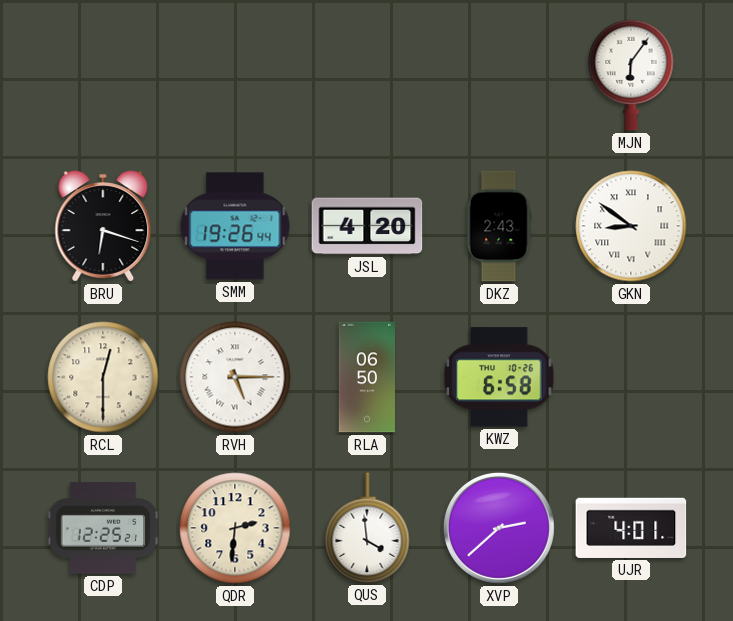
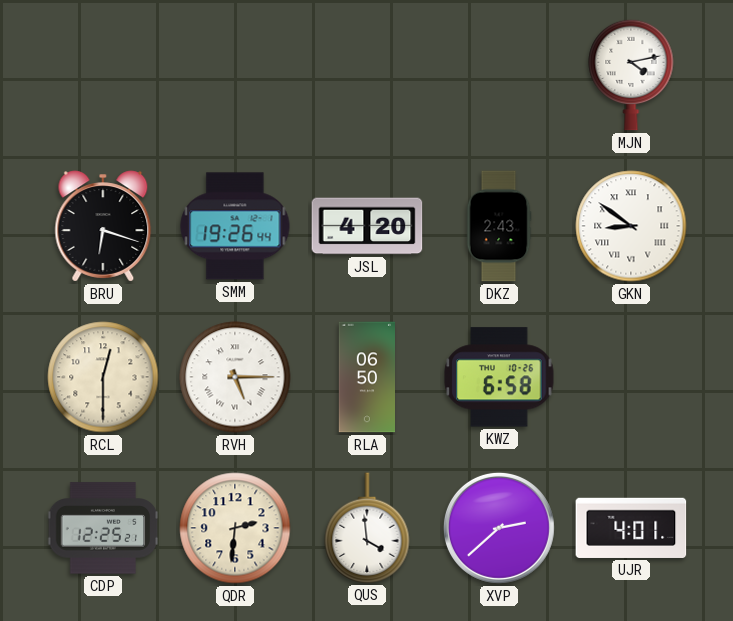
MJN: 6:06 -> 4:13
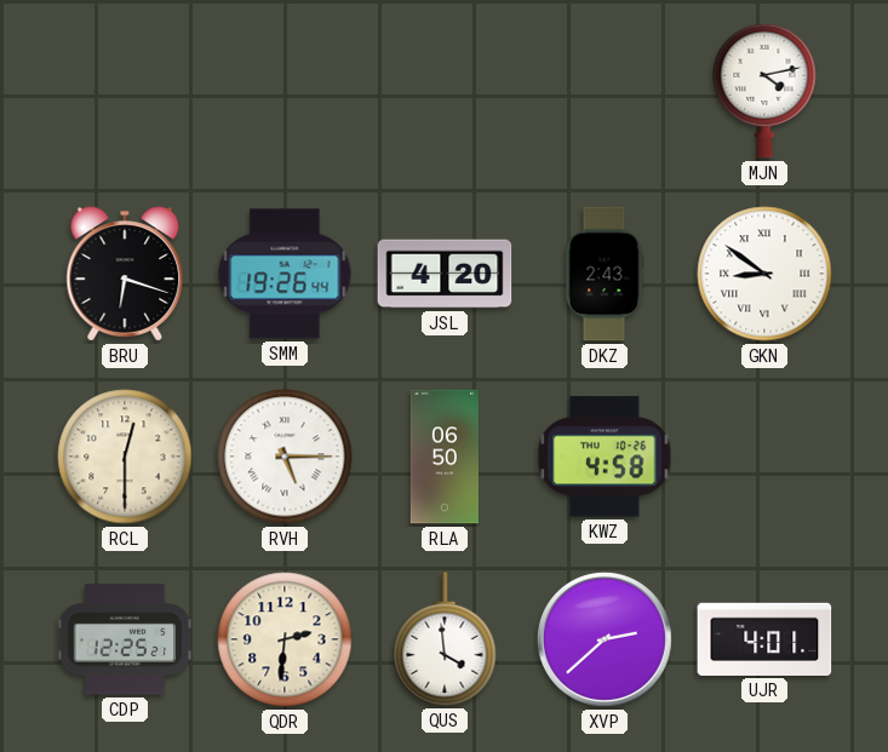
KWZ: 6:58 -> 4:58
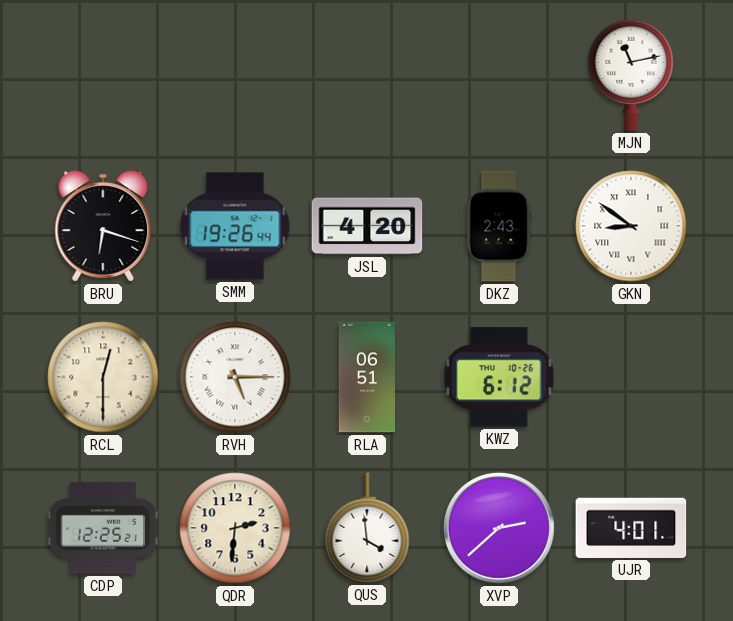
MJN: 4:13 -> 11:13
RLA: 06:50 -> 06:51
KWZ: 4:58 -> 6:12
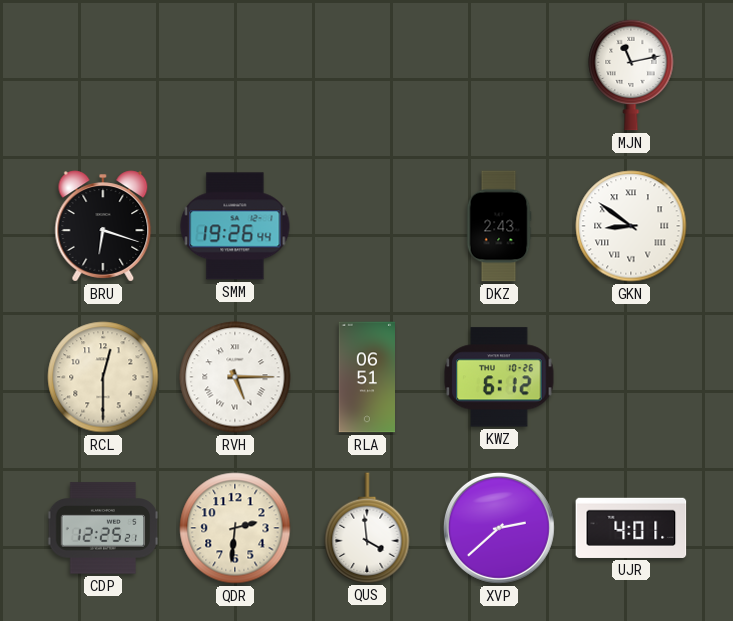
JSL: 4:20 -> none
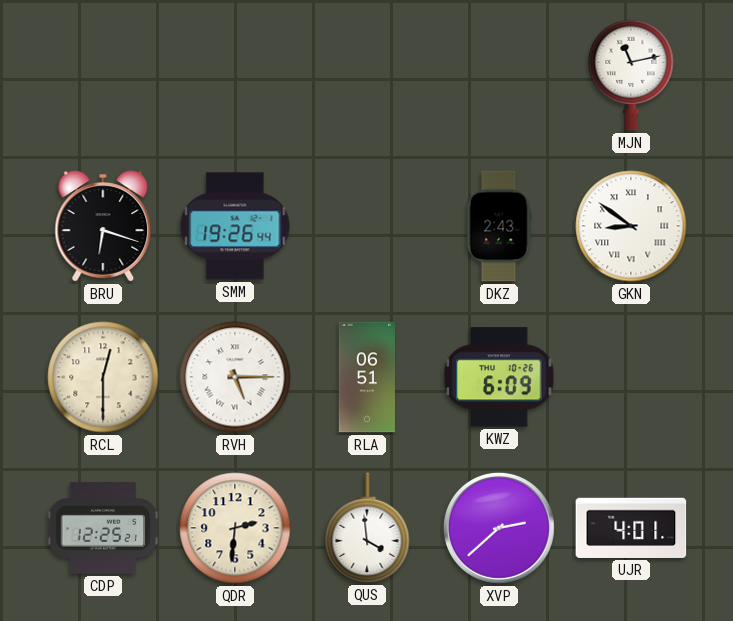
KWZ: 6:12 -> 6:09
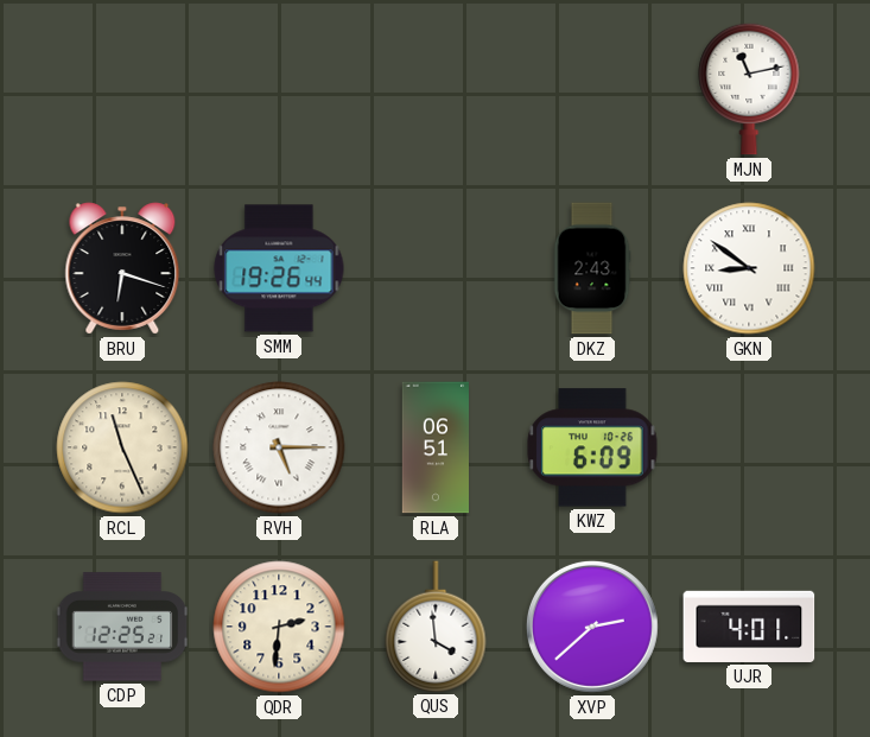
RCL: 12:30 -> 11:26
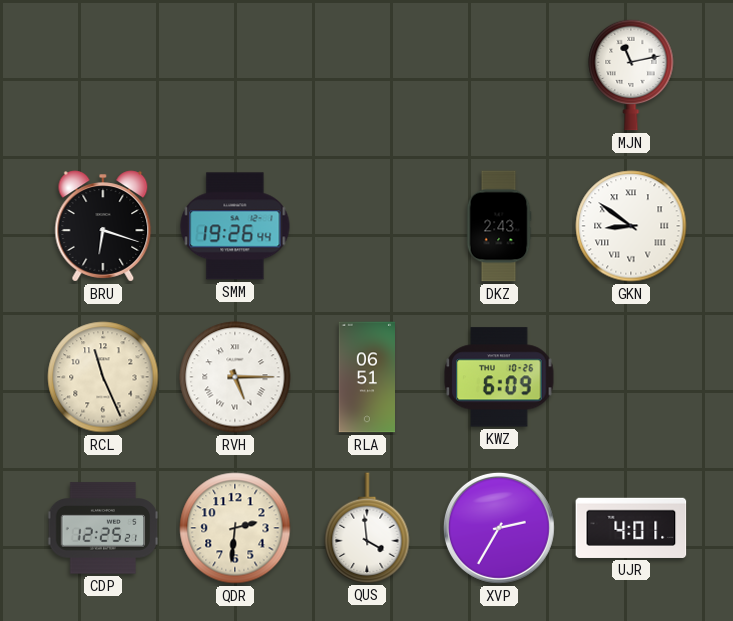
XVP: 2:38 -> 2:35
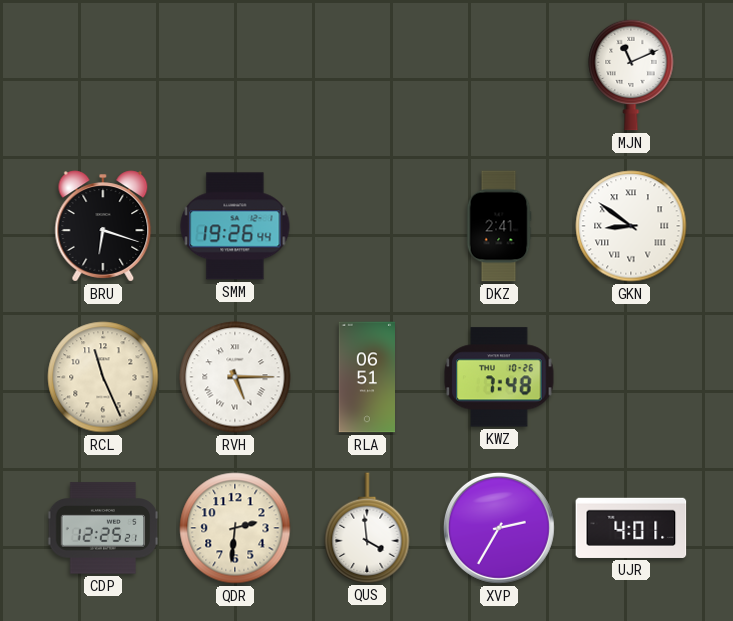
MJN: 11:13 -> 11:11
DKZ: 2:43 -> 2:41
KWZ: 6:09 -> 7:48
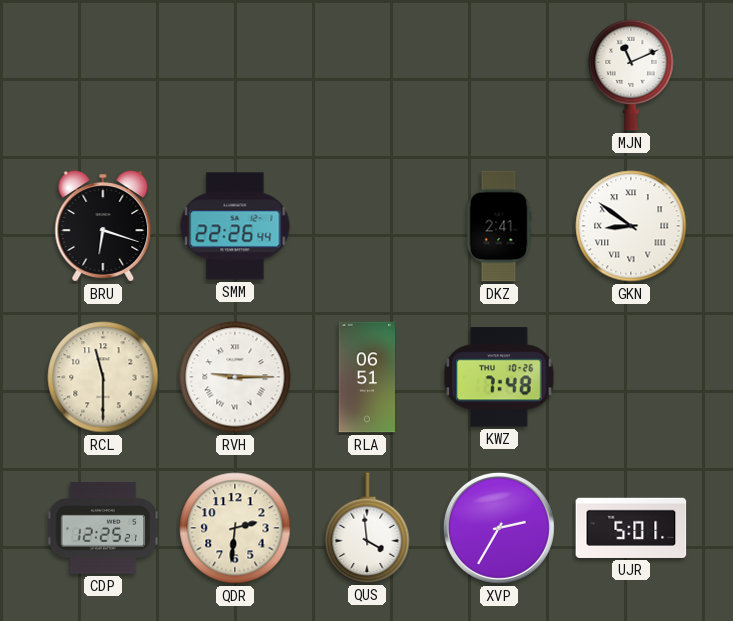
SMM: 19:26 -> 22:26
RCL: 11:26 -> 11:30
RVH: 5:15 -> 9:15
UJR: 4:01 -> 5:01
